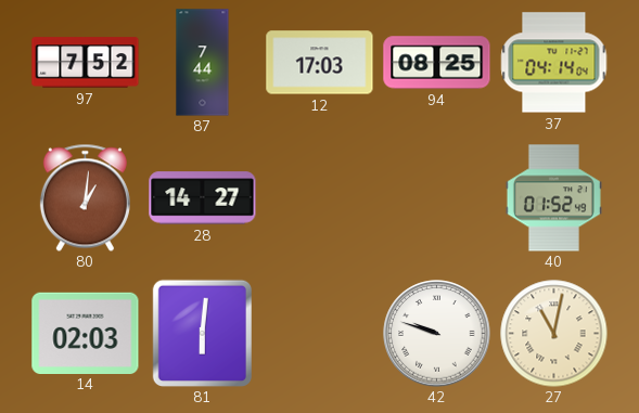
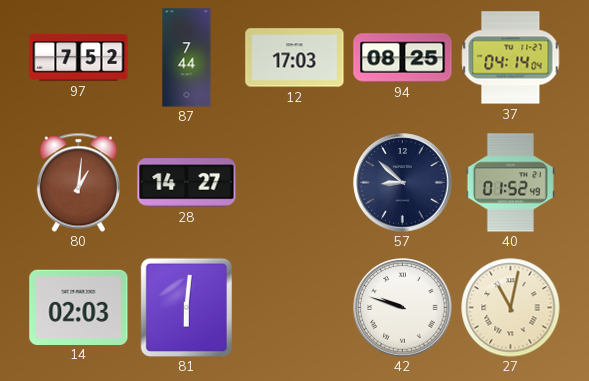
57: none -> 8:52
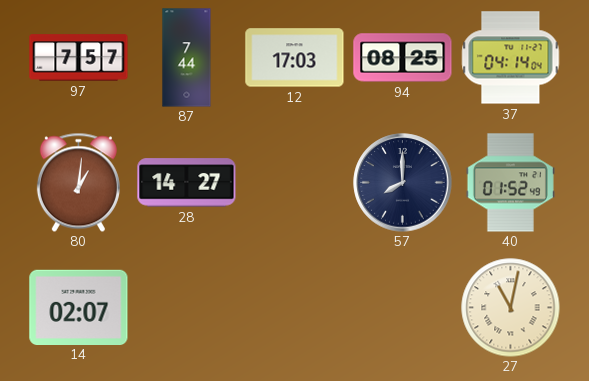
97: 7:52 -> 7:57
57: 8:52 -> 8:00
14: 02:03 -> 02:07
81: 6:01 -> none
42: 9:48 -> none
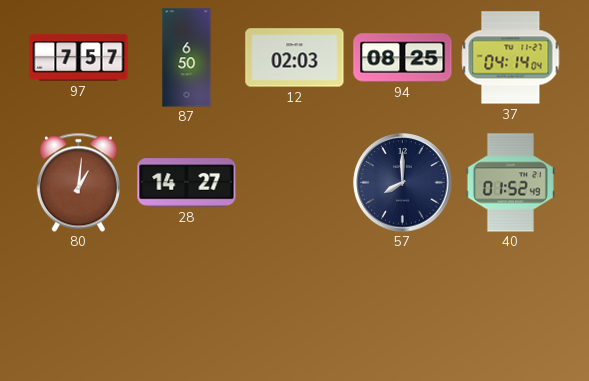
87: 7:44 -> 6:50
12: 17:03 -> 02:03
14: 02:07 -> none
27: 11:02 -> none
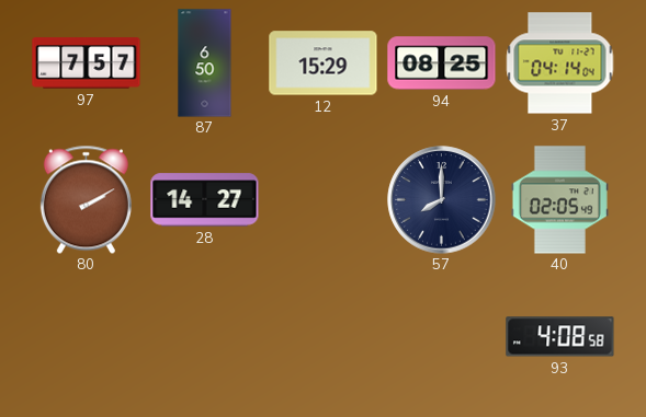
12: 02:03 -> 15:29
80: 1:01 -> 2:10
40: 01:52 -> 02:05
93: none -> 4:08
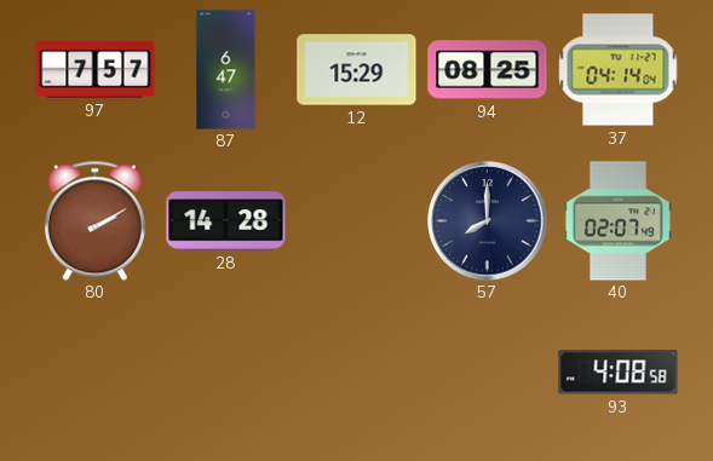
87: 6:50 -> 6:47
28: 14:27 -> 14:28
40: 02:05 -> 02:07
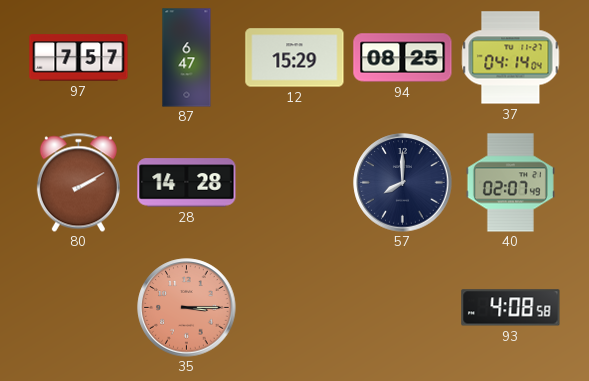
35: none -> 3:15
